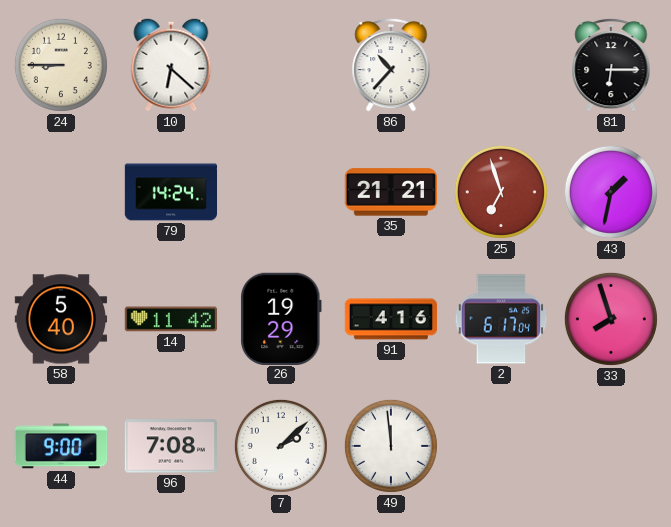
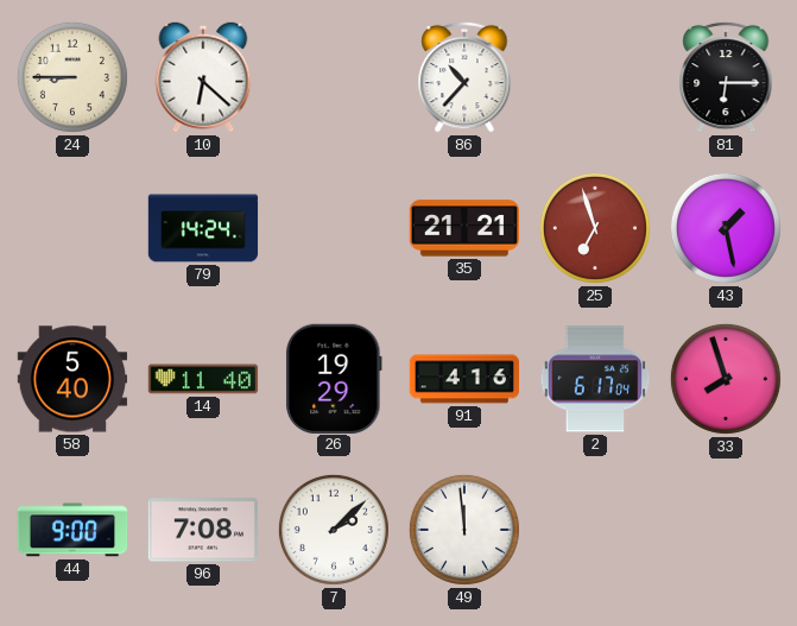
43: 1:32 -> 1:28
14: 11:42 -> 11:40
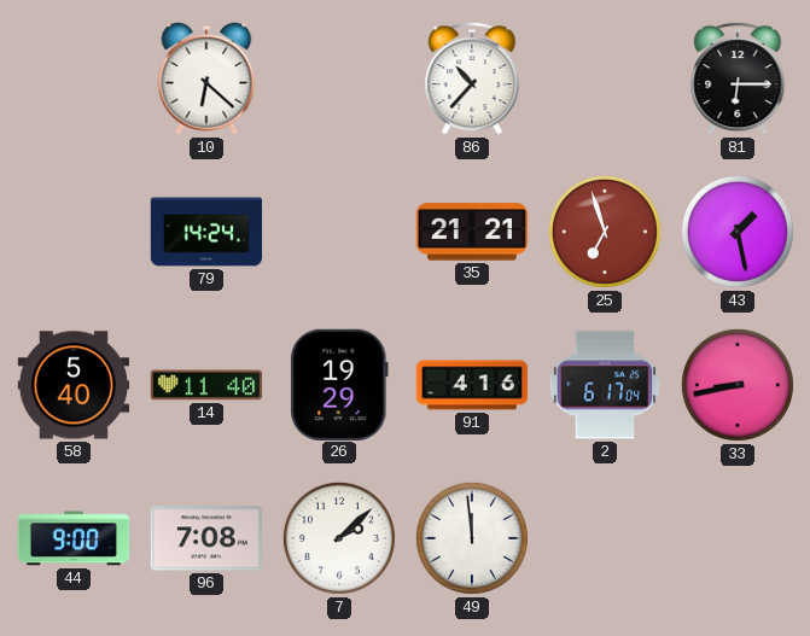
24: 8:45 -> none
33: 7:57 -> 8:43
